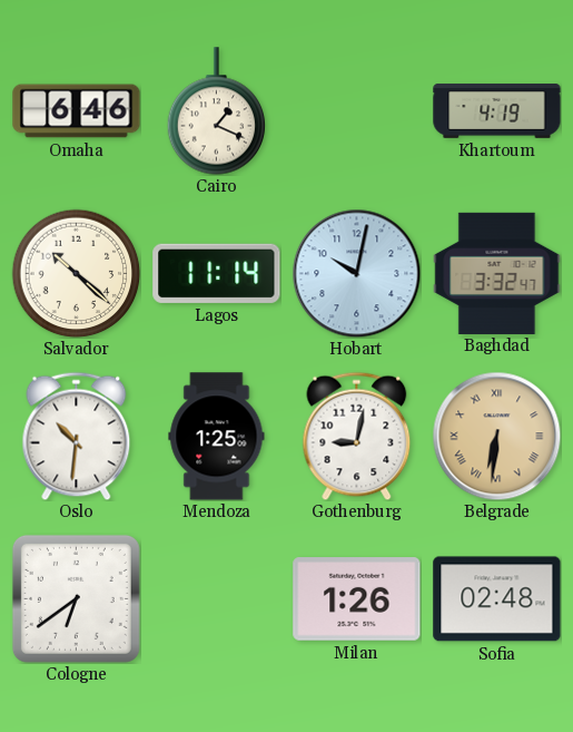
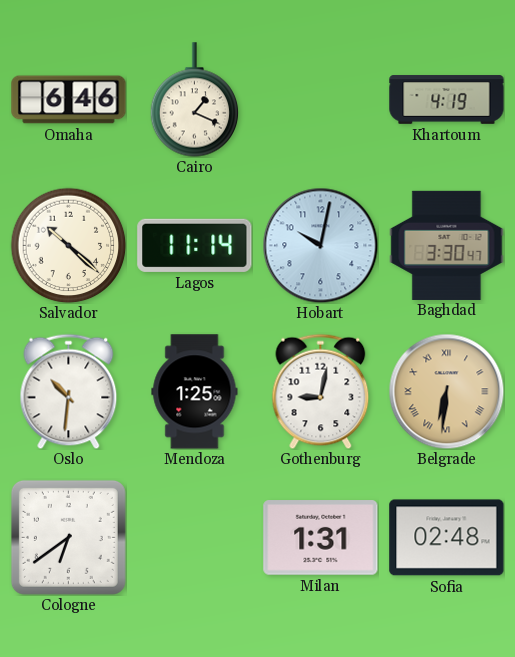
Baghdad: 3:32 -> 3:30
Milan: 1:26 -> 1:31
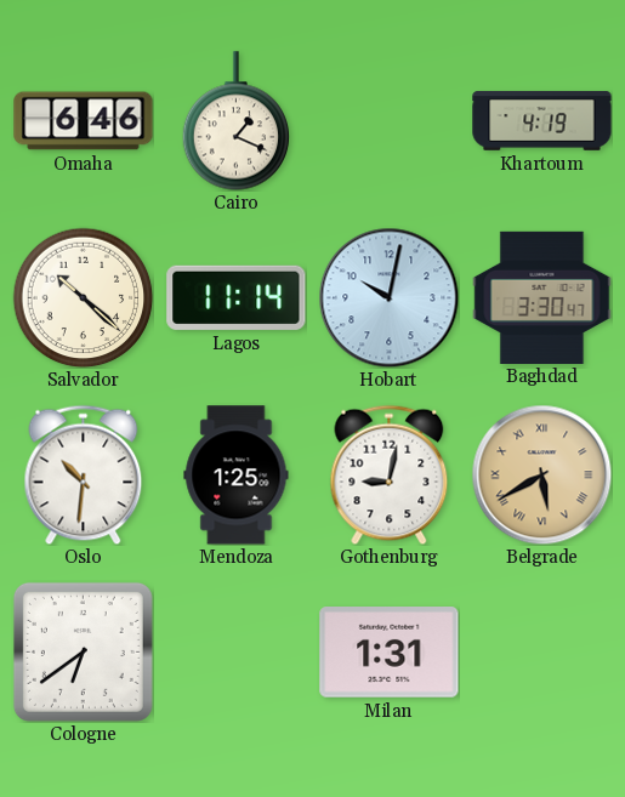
Belgrade: 6:31 -> 5:40
Sofia: 02:48 -> none
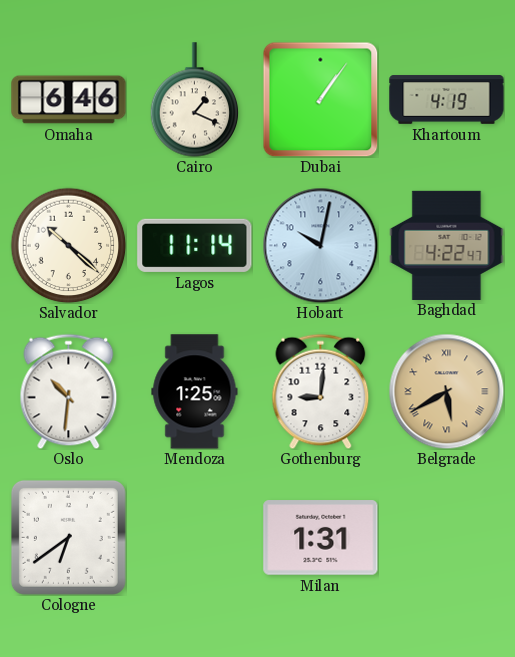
Dubai: none -> 1:06
Baghdad: 3:30 -> 4:22
Gothenburg: 9:02 -> 9:01
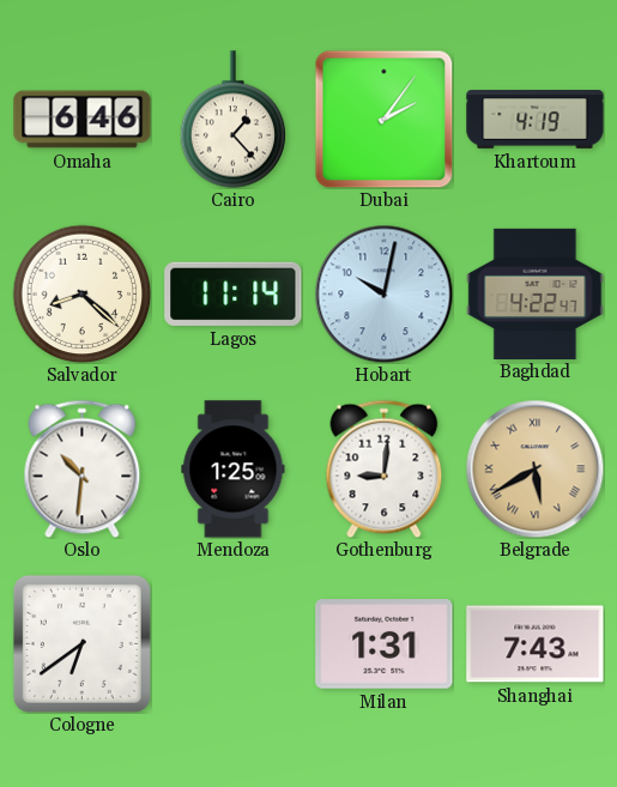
Cairo: 1:19 -> 1:23
Dubai: 1:06 -> 2:06
Salvador: 10:22 -> 8:22
Shanghai: none -> 7:43
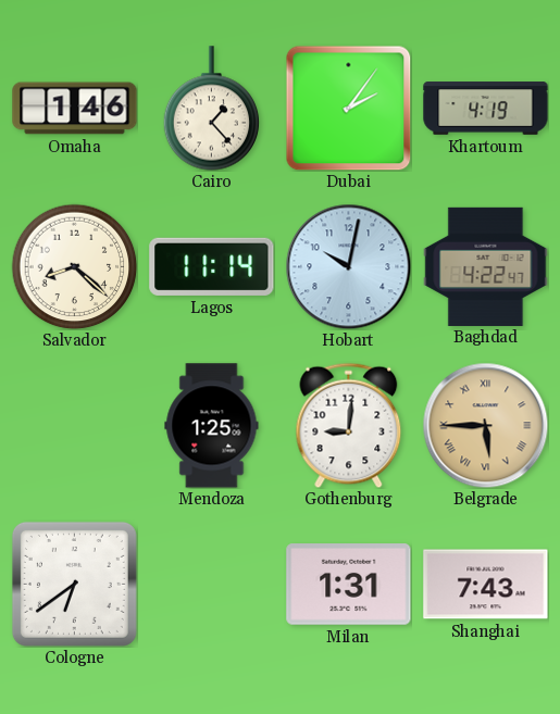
Omaha: 6:46 -> 1:46
Oslo: 10:31 -> none
Belgrade: 5:40 -> 5:45
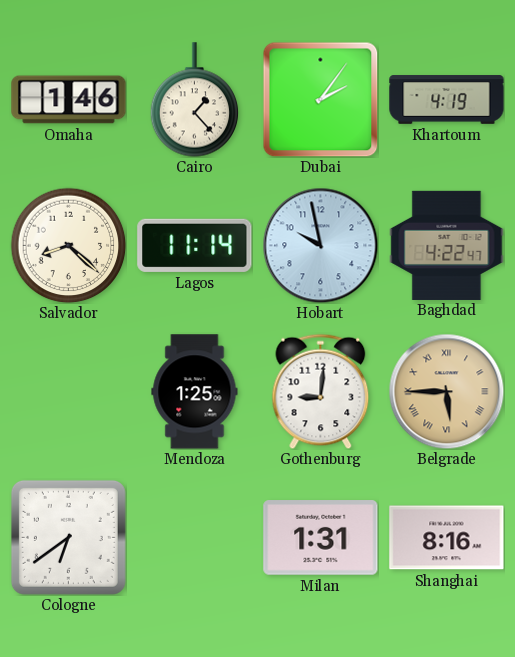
Hobart: 10:02 -> 9:58
Shanghai: 7:43 -> 8:16
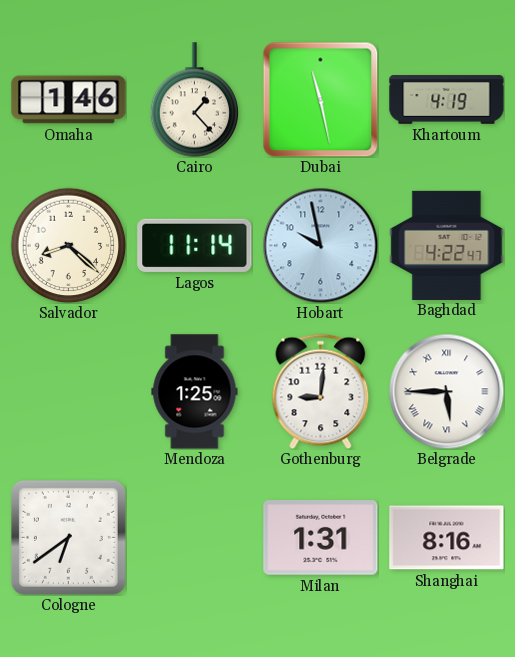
Dubai: 2:06 -> 11:28
Belgrade dial: champagne -> white
